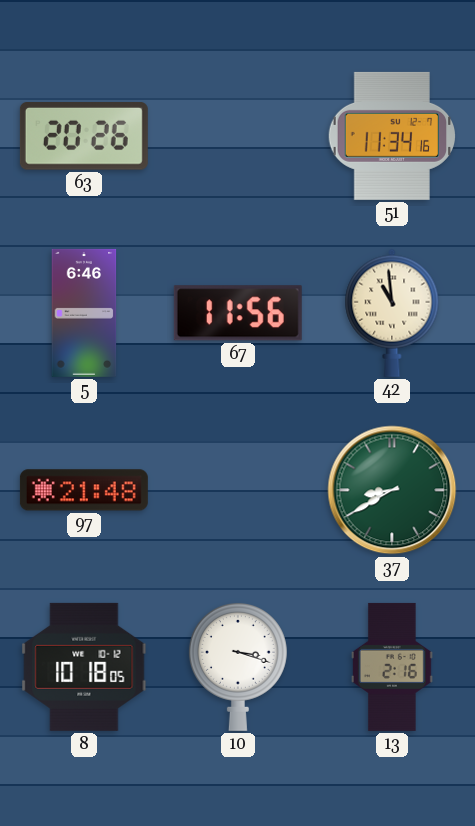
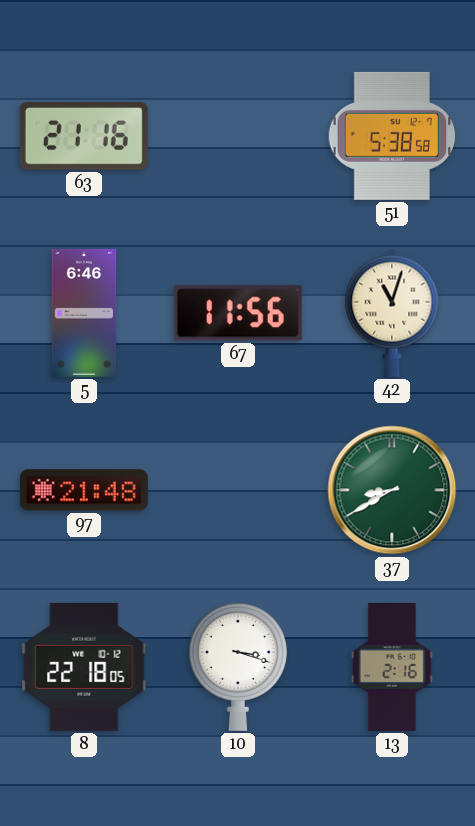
63: 20:26 -> 21:16
51: 11:34 -> 5:38
42: 10:59 -> 11:03
8: 10:18 -> 22:18
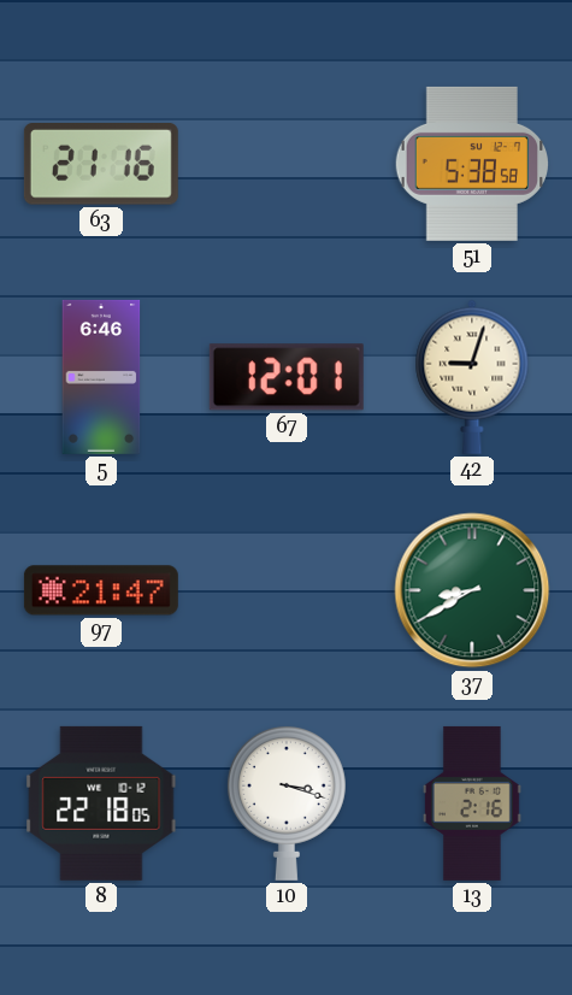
67: 11:56 -> 12:01
42: 11:03 -> 9:03
97: 21:48 -> 21:47
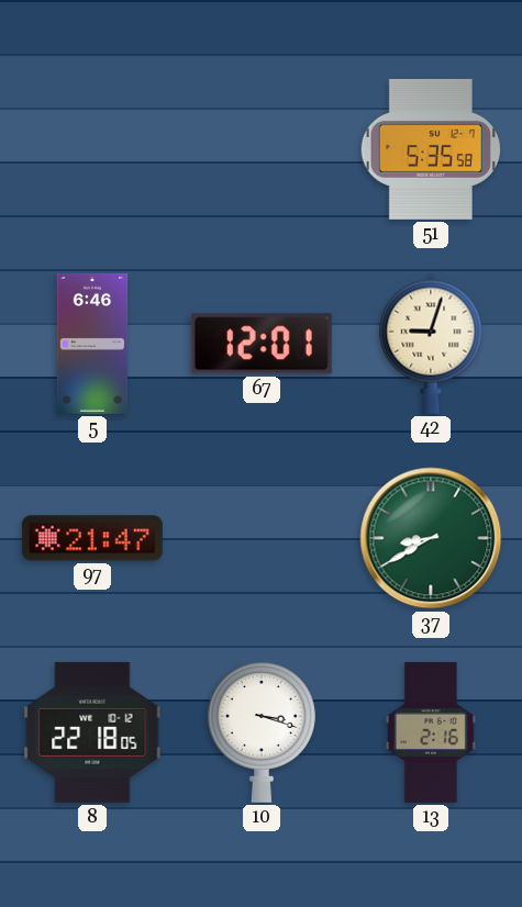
63: 21:16 -> none
51: 5:38 -> 5:35
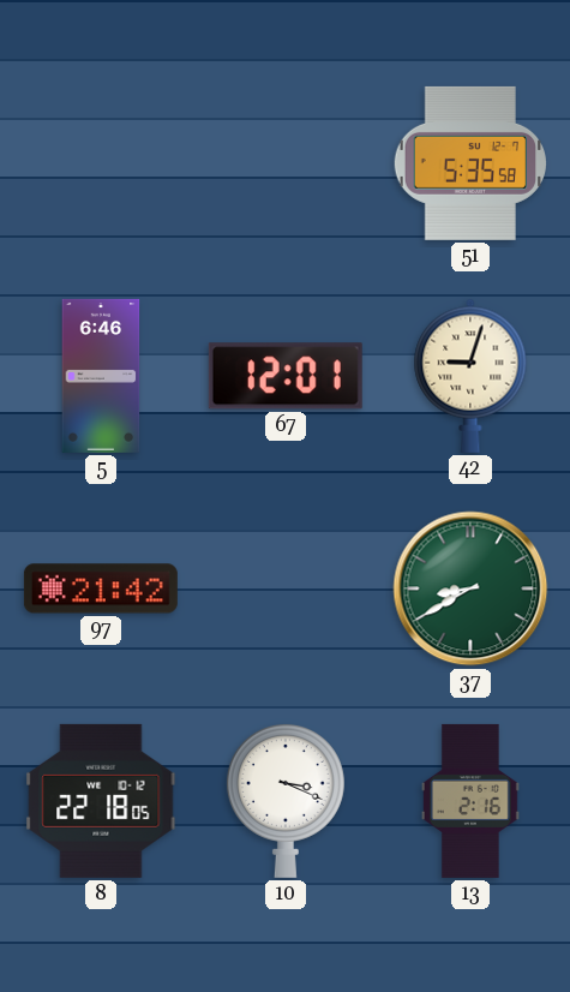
97: 21:47 -> 21:42
10: 3:18 -> 3:19
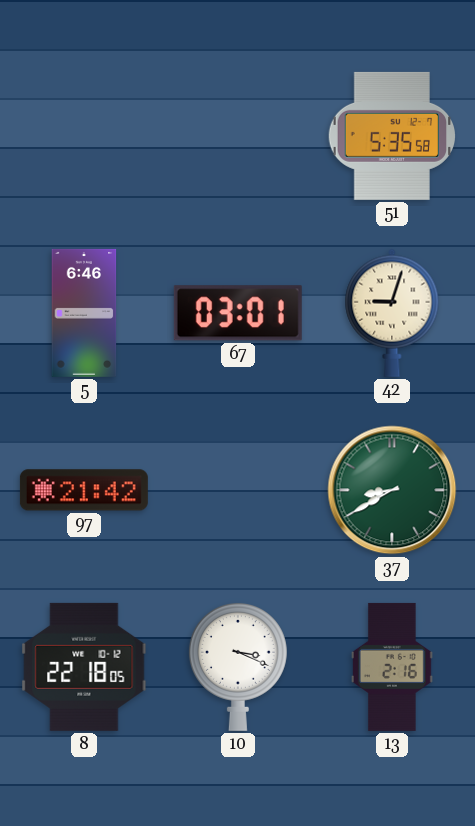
67: 12:01 -> 03:01
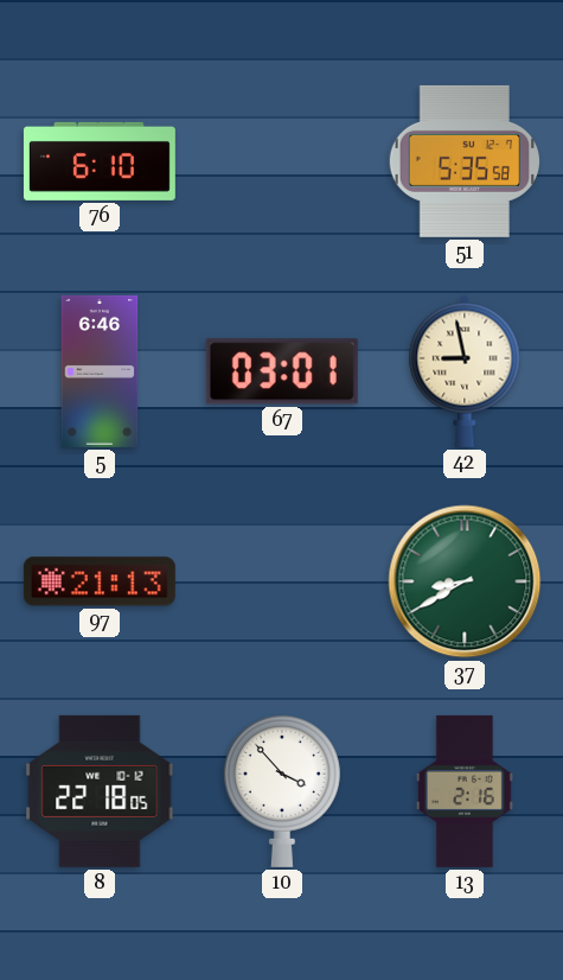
76: none -> 6:10
42: 9:03 -> 8:58
97: 21:42 -> 21:13
10: 3:19 -> 3:53
